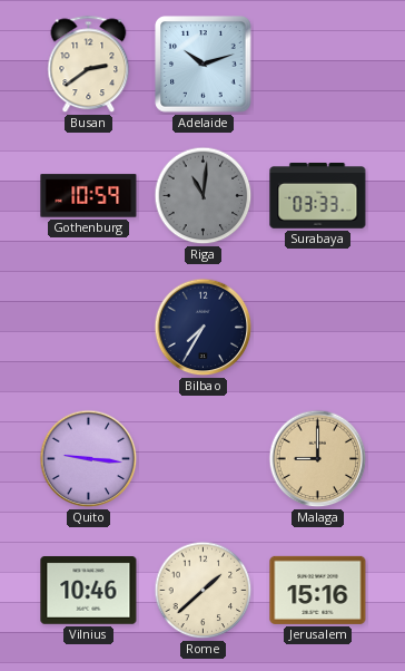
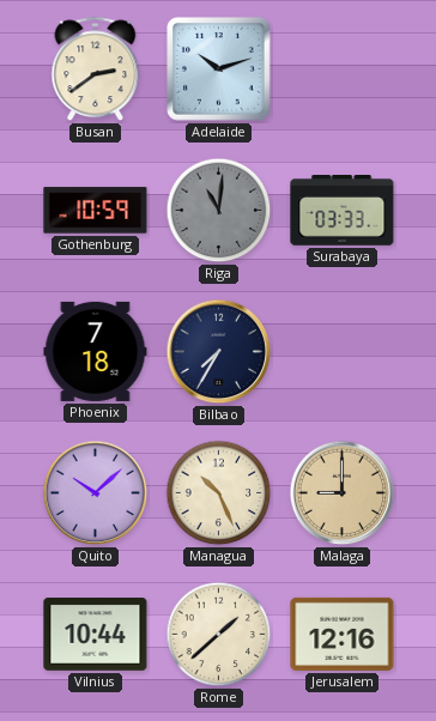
Phoenix: none -> 7:18
Quito: 9:16 -> 10:08
Managua: none -> 10:26
Vilnius: 10:46 -> 10:44
Jerusalem: 15:16 -> 12:16
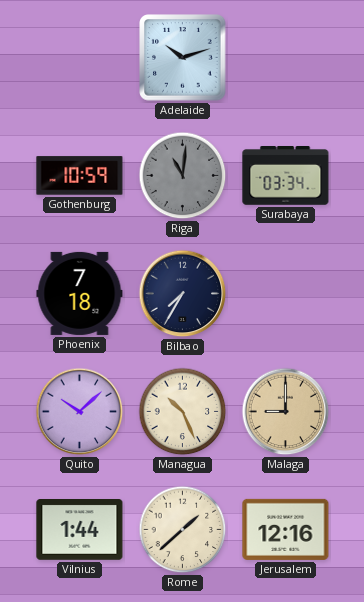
Busan: 2:39 -> none
Surabaya: 03:33 -> 03:34
Vilnius: 10:44 -> 1:44
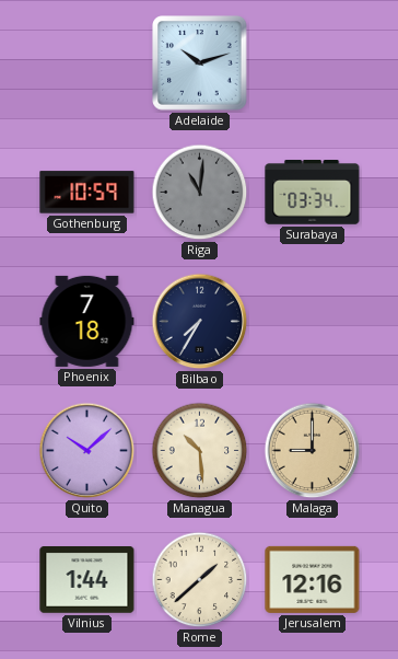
Managua: 10:26 -> 10:29
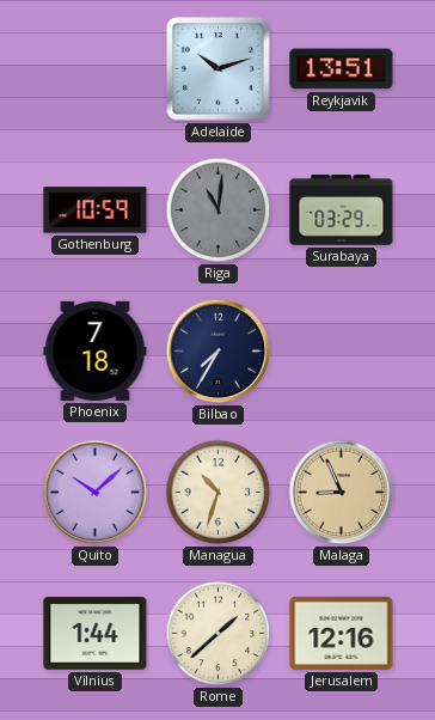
Reykjavik: none -> 13:51
Surabaya: 03:34 -> 03:29
Managua: 10:29 -> 10:33
Malaga: 9:00 -> 8:56
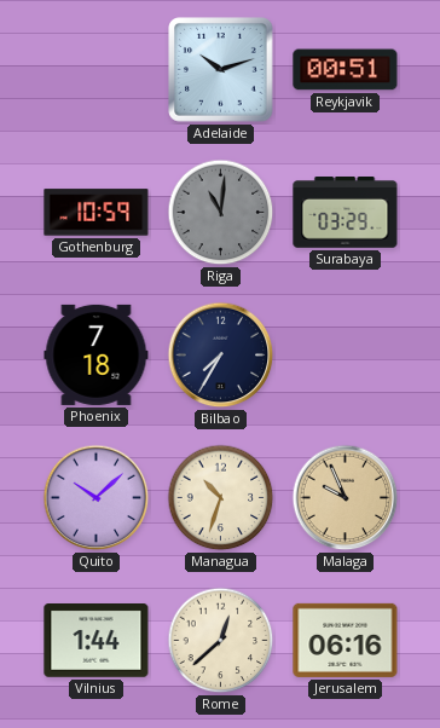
Reykjavik: 13:51 -> 00:51
Malaga: 8:56 -> 9:56
Rome: 1:38 -> 12:38
Jerusalem: 12:16 -> 06:16
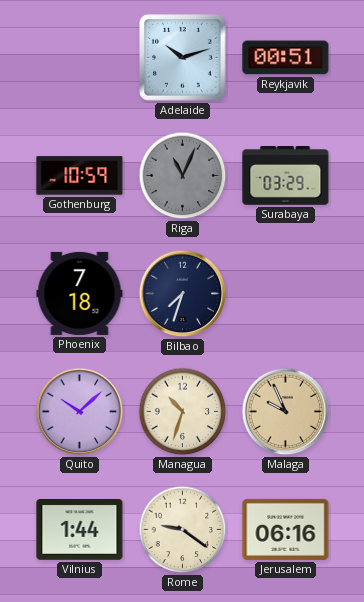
Riga: 11:01 -> 11:04
Bilbao: 7:35 -> 7:33
Rome: 12:38 -> 9:21
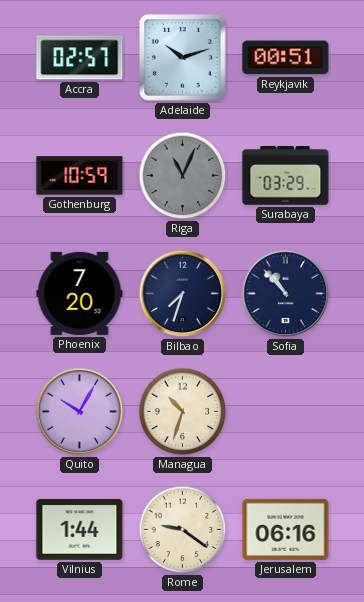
Accra: none -> 02:57
Phoenix: 7:18 -> 7:20
Sofia: none -> 10:53
Quito: 10:08 -> 10:05
Malaga: 9:56 -> none
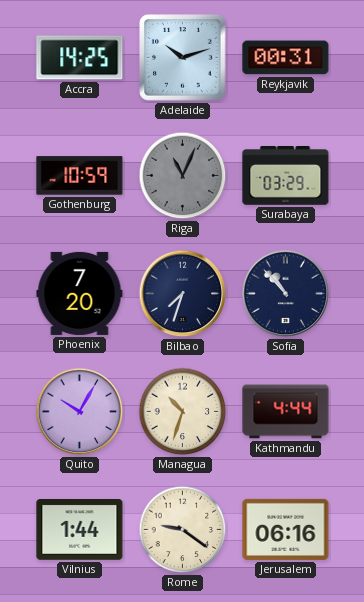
Accra: 02:57 -> 14:25
Reykjavik: 00:51 -> 00:31
Kathmandu: none -> 4:44
